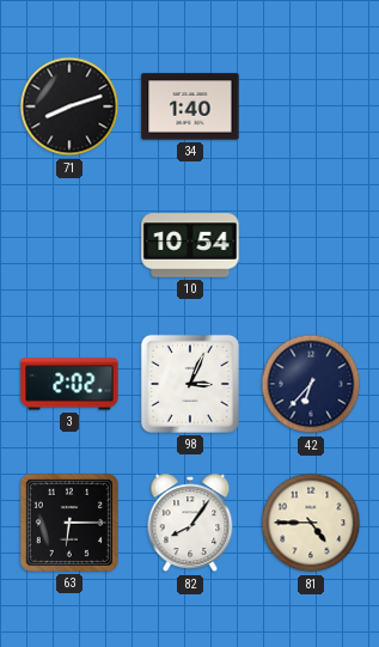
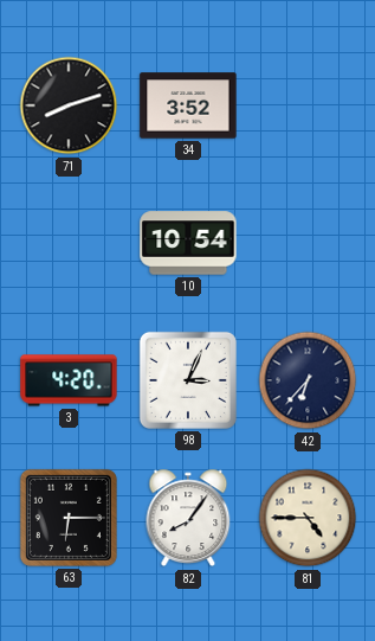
34: 1:40 -> 3:52
3: 2:02 -> 4:20
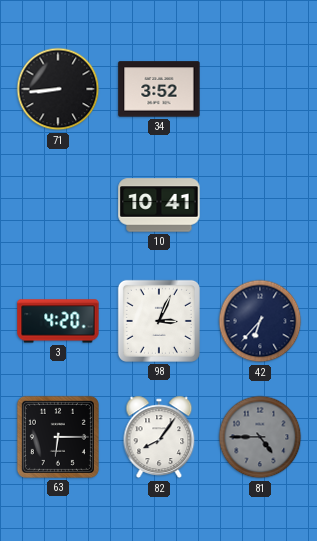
71: 8:12 -> 8:44
10: 10:54 -> 10:41
81 dial: cream -> grey
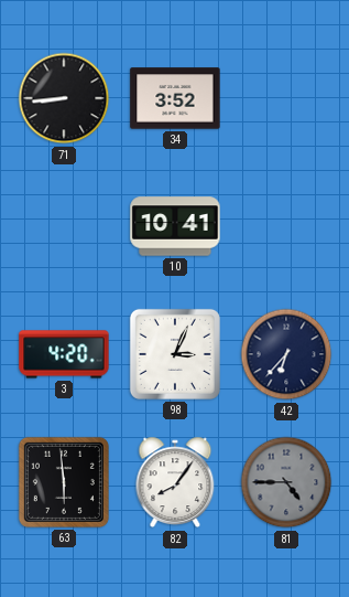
63: 6:15 -> 5:59
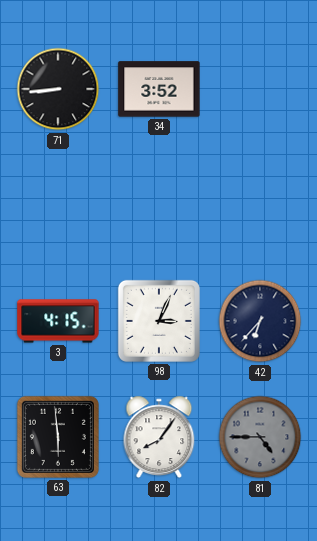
10: 10:41 -> none
3: 4:20 -> 4:15
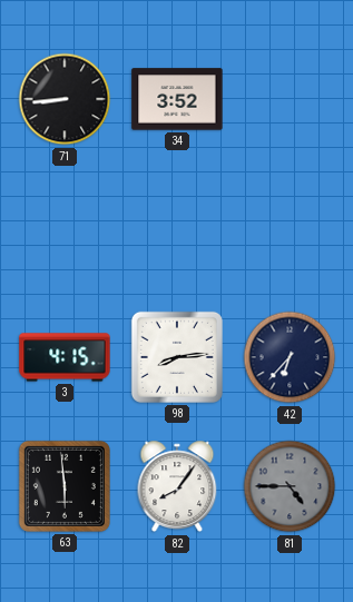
98: 3:04 -> 8:14
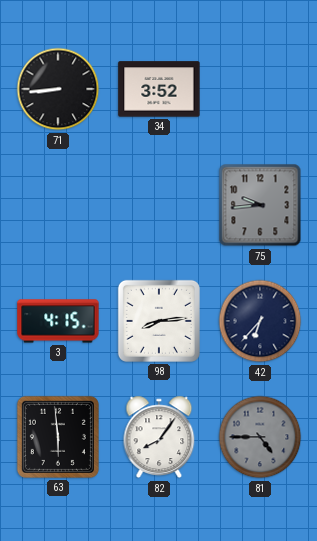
75: none -> 9:44
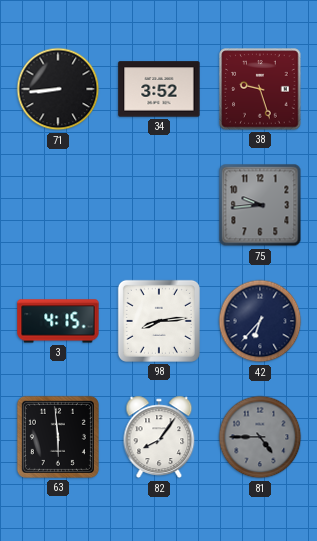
38: none -> 9:27
